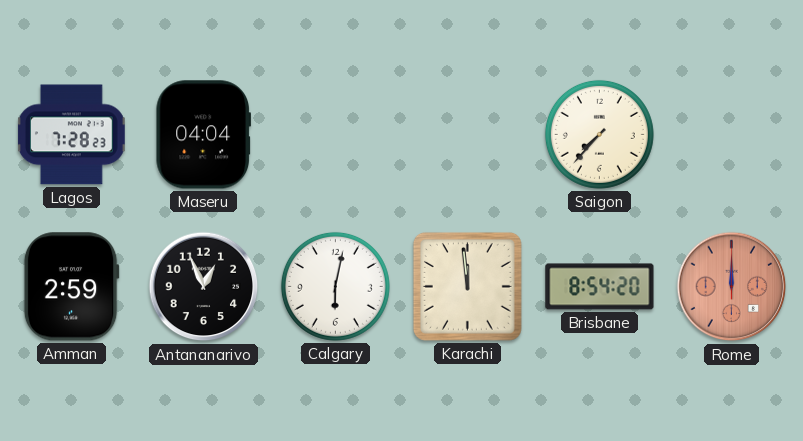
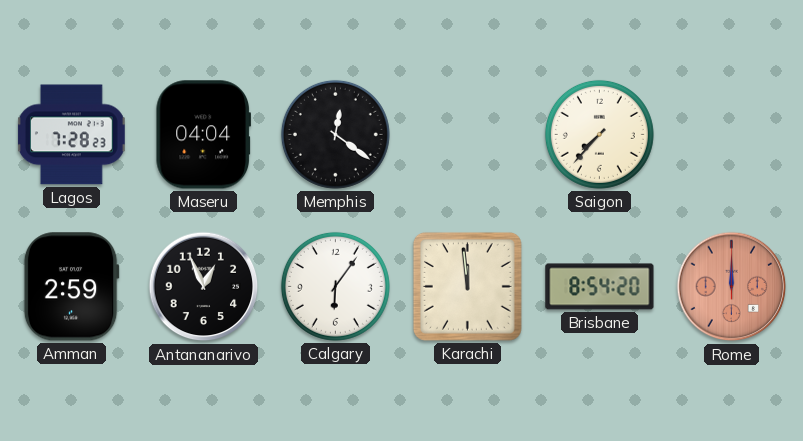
Memphis: none -> 12:21
Calgary: 6:02 -> 6:06
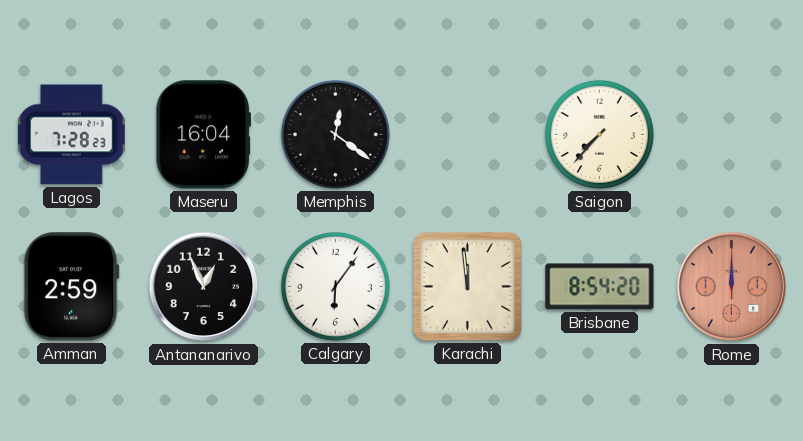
Maseru: 04:04 -> 16:04
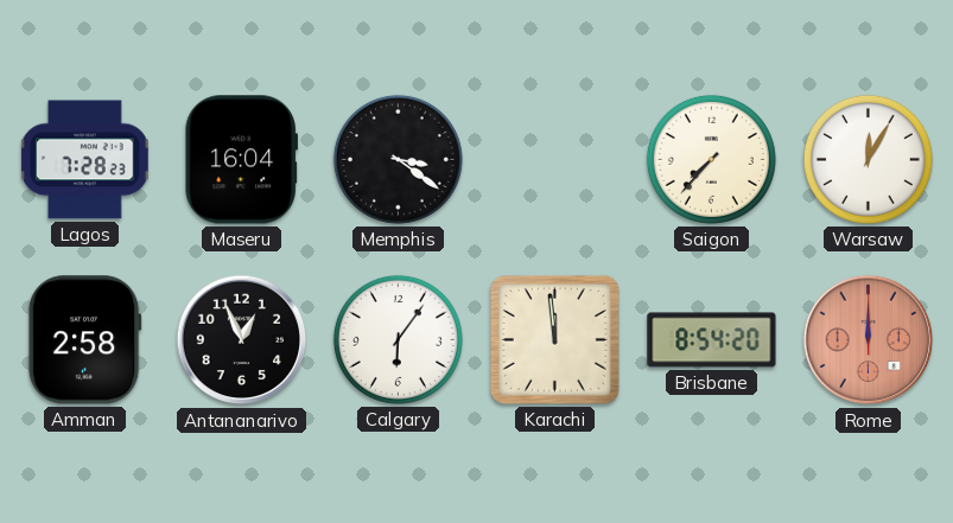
Memphis: 12:21 -> 3:21
Warsaw: none -> 12:05
Amman: 2:59 -> 2:58
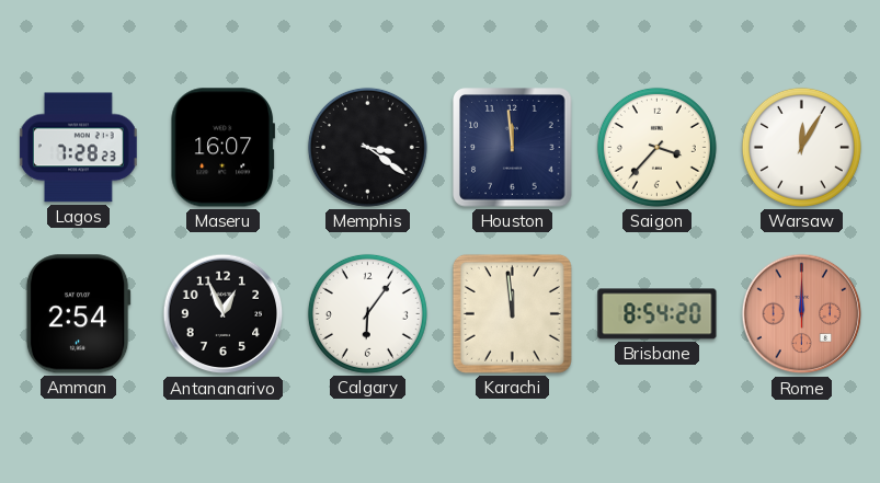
Maseru: 16:04 -> 16:07
Houston: none -> 11:59
Saigon: 7:37 -> 3:37
Amman: 2:58 -> 2:54
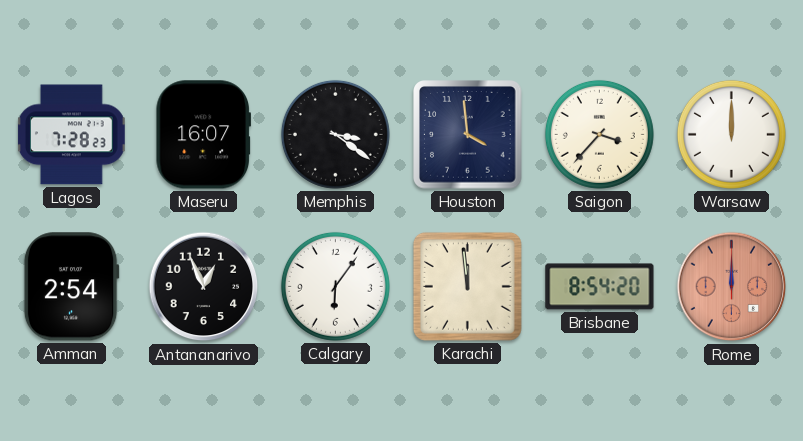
Houston: 11:59 -> 3:59
Warsaw: 12:05 -> 12:00
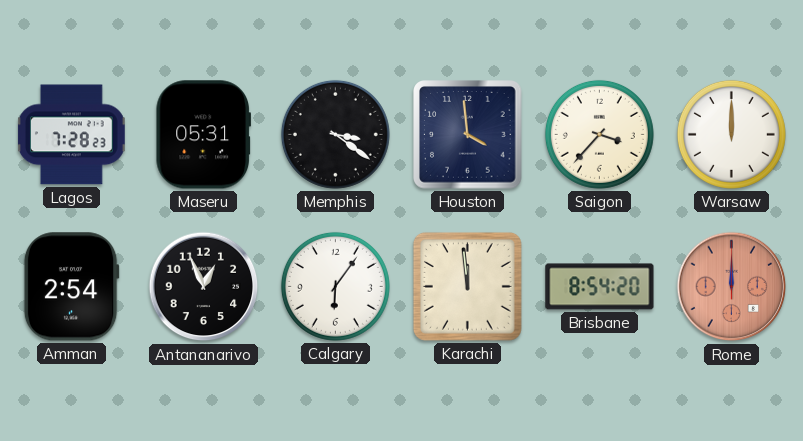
Maseru: 16:07 -> 05:31
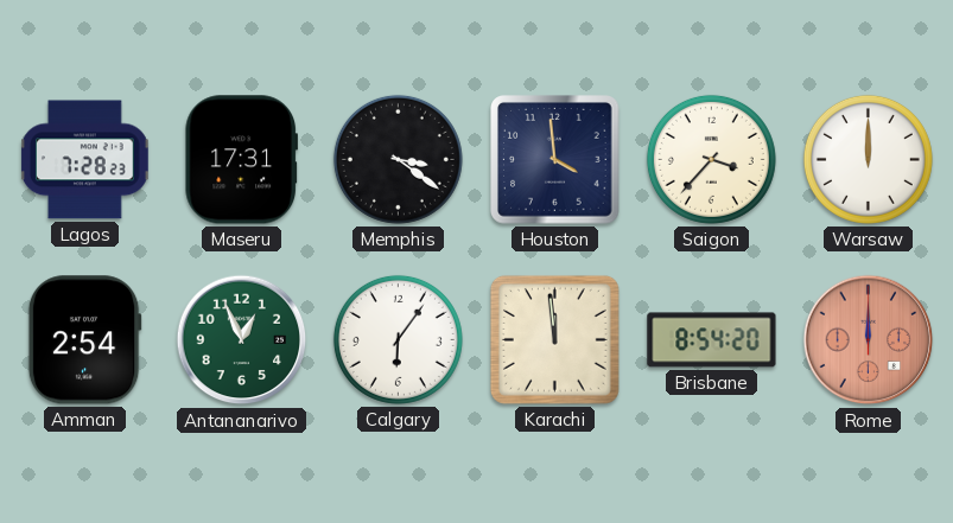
Maseru: 05:31 -> 17:31
Antananarivo dial: black -> green
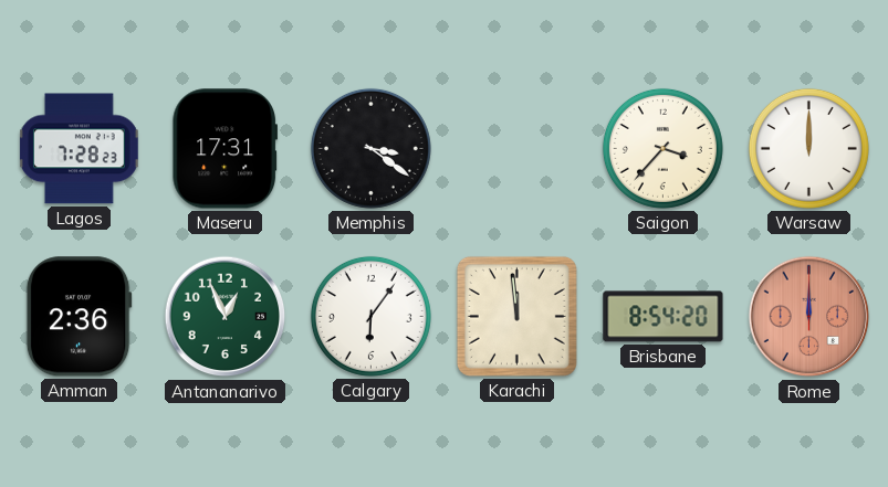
Houston: 3:59 -> none
Amman: 2:54 -> 2:36
